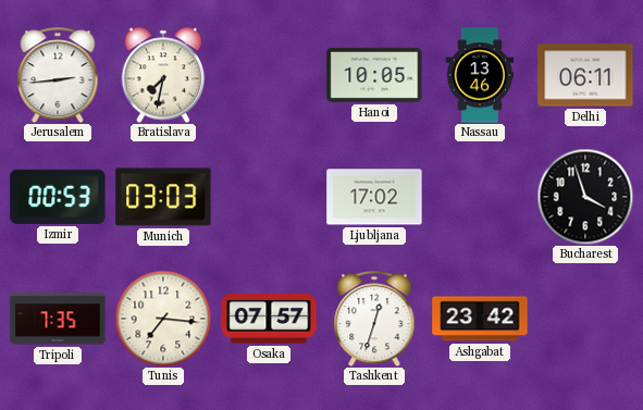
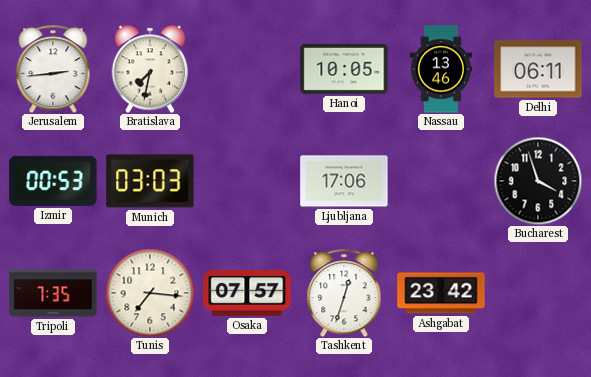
Ljubljana: 17:02 -> 17:06
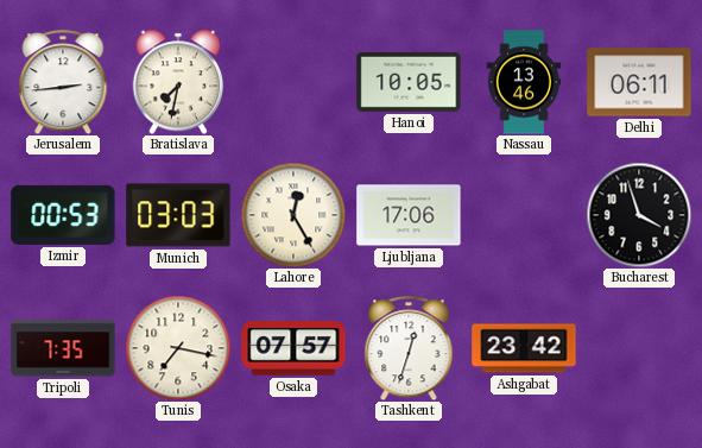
Lahore: none -> 12:25
Tunis: 7:16 -> 7:17
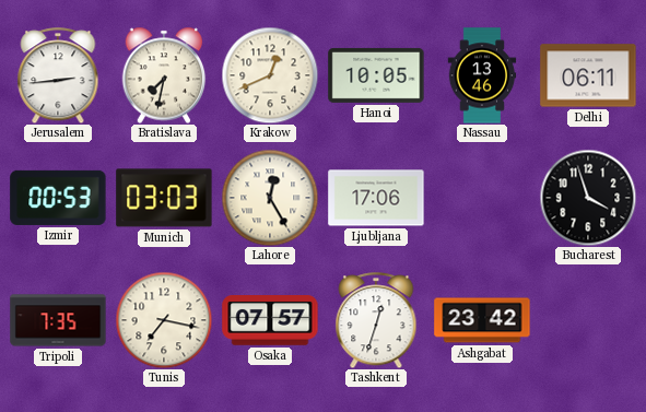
Krakow: none -> 12:41
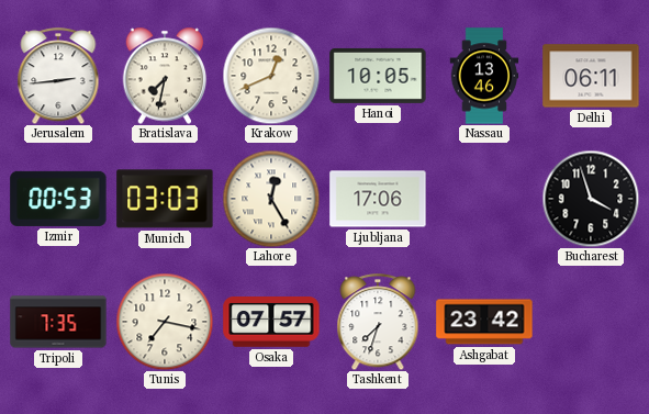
Tashkent: 12:33 -> 7:33
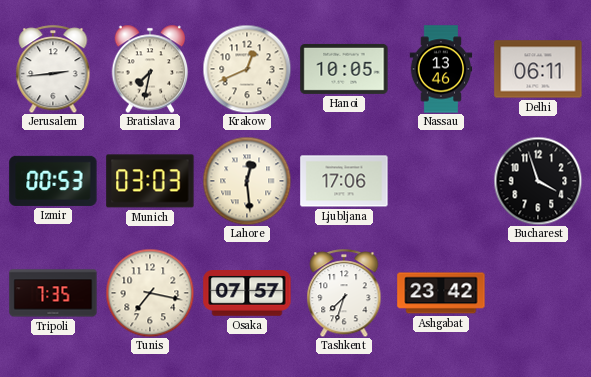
Lahore: 12:25 -> 12:29
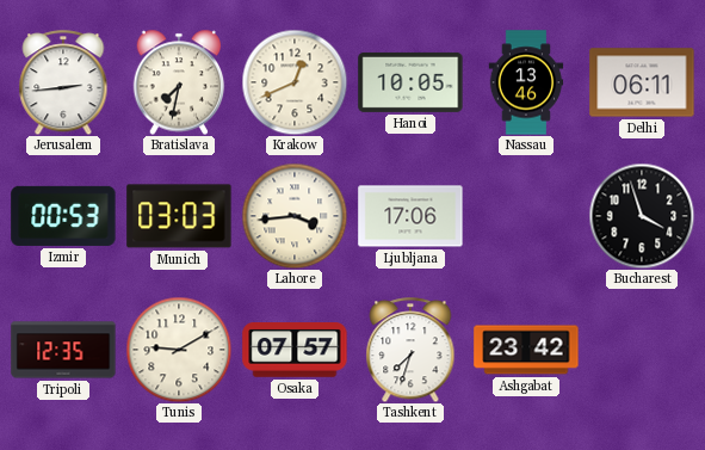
Lahore: 12:29 -> 3:44
Tripoli: 7:35 -> 12:35
Tunis: 7:17 -> 9:10
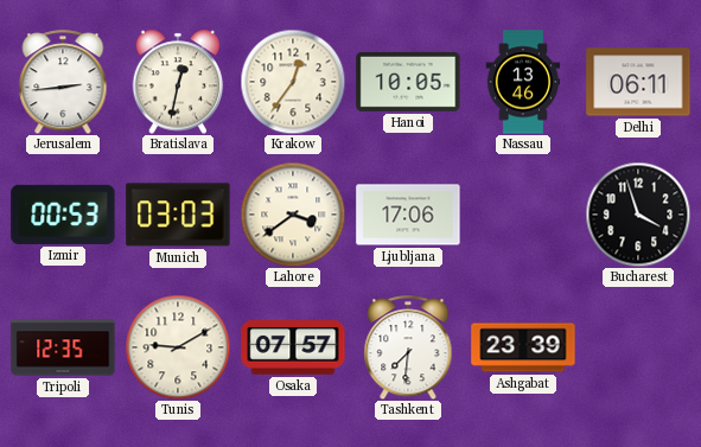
Bratislava: 7:32 -> 12:32
Krakow: 12:41 -> 12:36
Lahore: 3:44 -> 3:39
Tashkent: 7:33 -> 7:31
Ashgabat: 23:42 -> 23:39
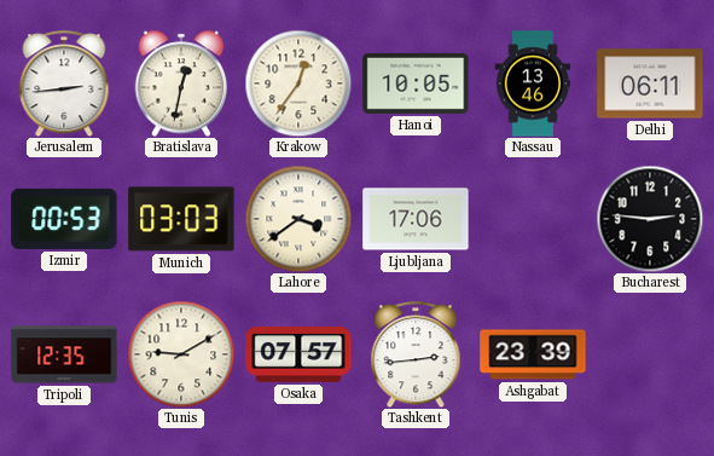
Bucharest: 3:57 -> 2:46
Tashkent: 7:31 -> 2:44
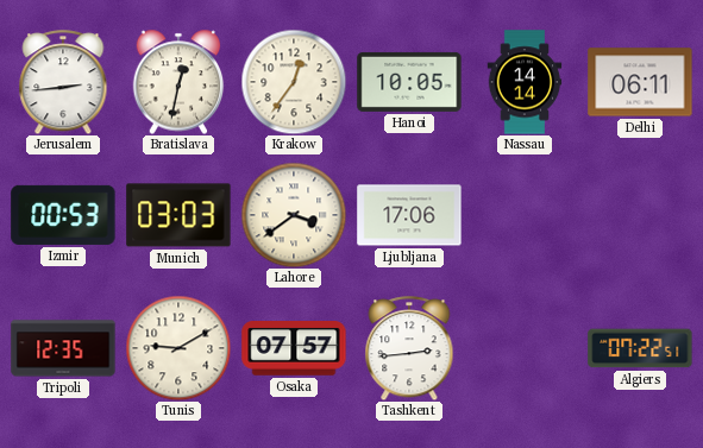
Nassau: 13:46 -> 14:14
Bucharest: 2:46 -> none
Ashgabat: 23:39 -> none
Algiers: none -> 07:22
